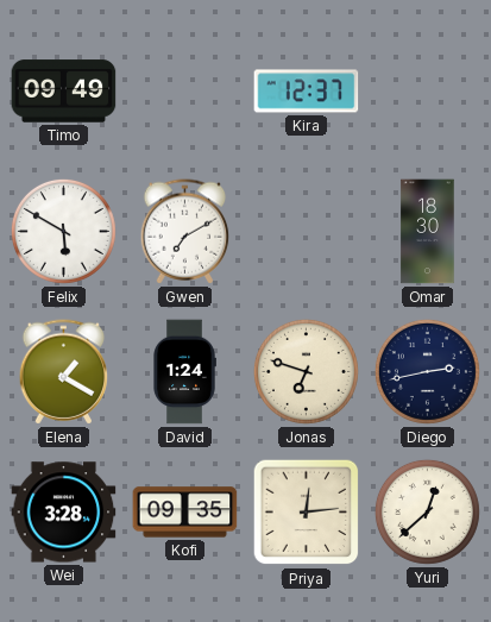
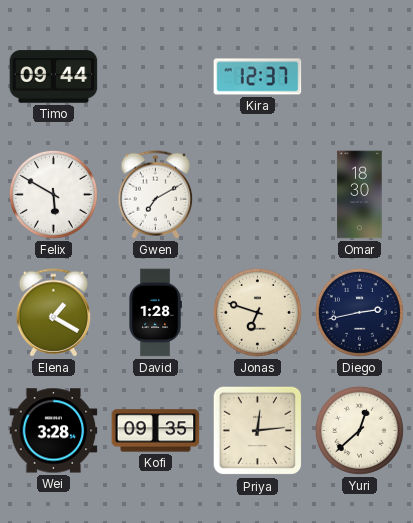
Timo: 09:49 -> 09:44
David: 1:24 -> 1:28
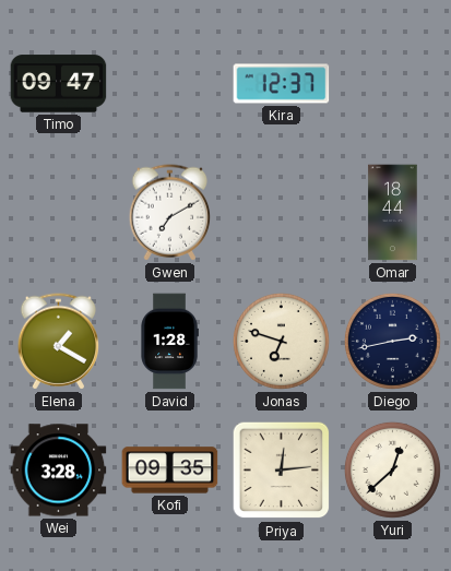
Timo: 09:44 -> 09:47
Felix: 5:50 -> none
Omar: 18:30 -> 18:44
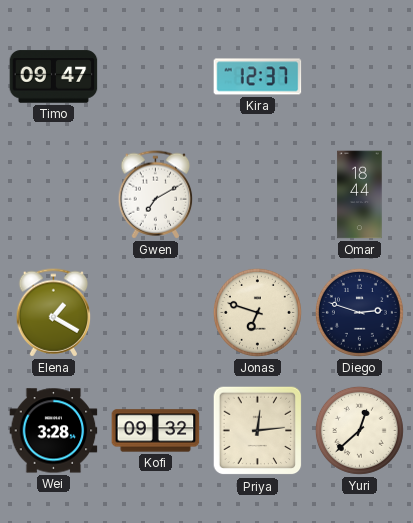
David: 1:28 -> none
Diego: 2:43 -> 2:48
Kofi: 09:35 -> 09:32
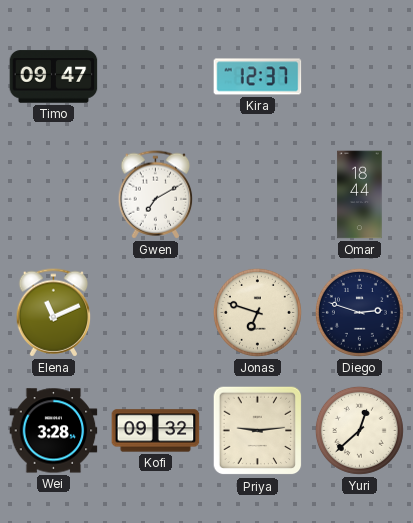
Elena: 1:20 -> 11:11
Priya: 12:14 -> 9:14
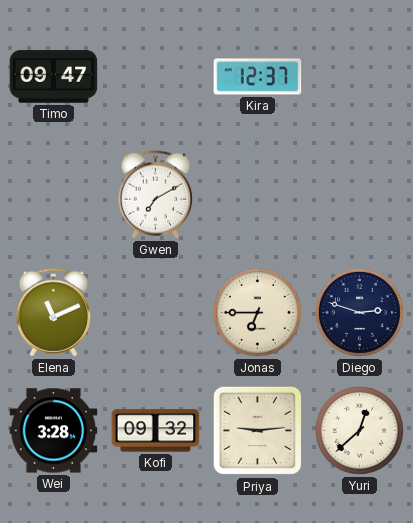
Omar: 18:44 -> none
Jonas: 6:48 -> 6:45
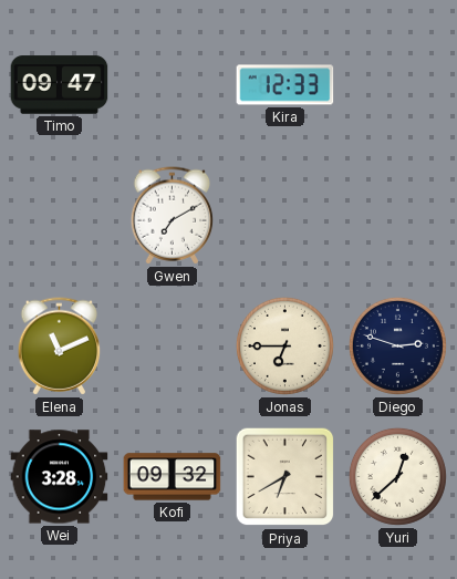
Kira: 12:37 -> 12:33
Priya: 9:14 -> 6:40
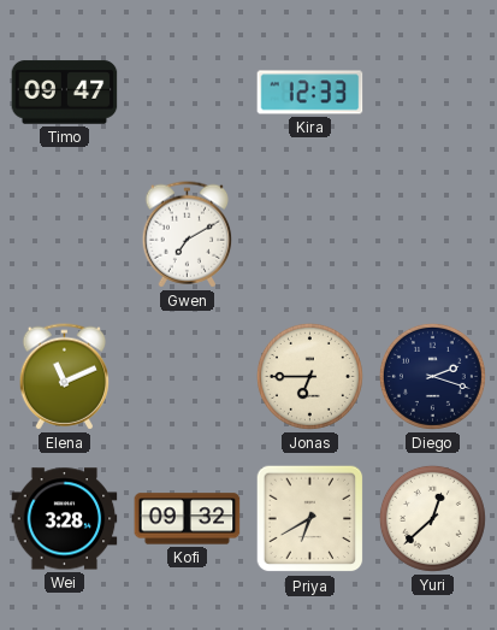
Diego: 2:48 -> 2:18
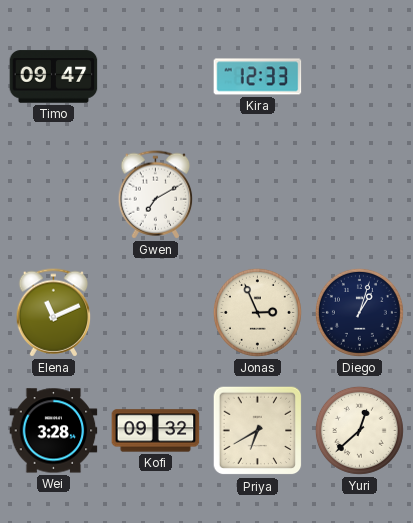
Jonas: 6:45 -> 2:56
Diego: 2:18 -> 1:03
